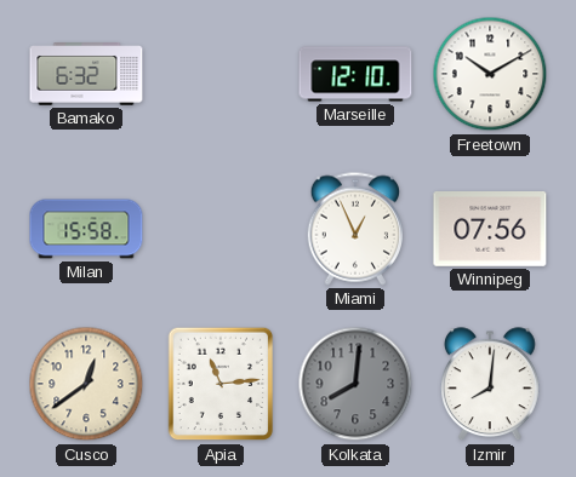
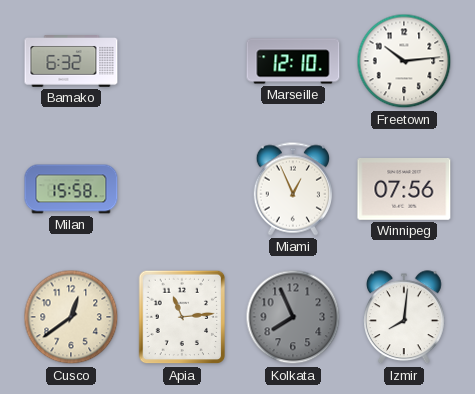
Freetown: 10:10 -> 10:14
Kolkata: 8:01 -> 7:56
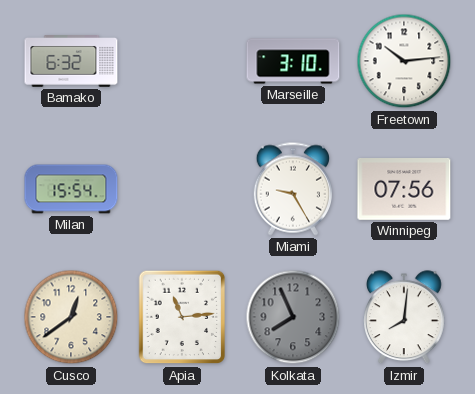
Marseille: 12:10 -> 3:10
Milan: 15:58 -> 15:54
Miami: 12:56 -> 9:25
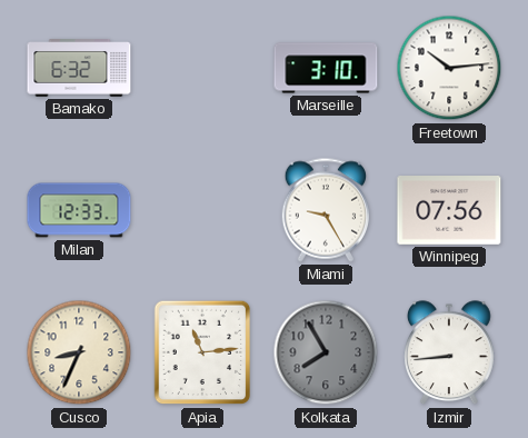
Milan: 15:54 -> 12:33
Cusco: 12:39 -> 8:34
Kolkata: 7:56 -> 7:55
Izmir: 8:01 -> 8:44
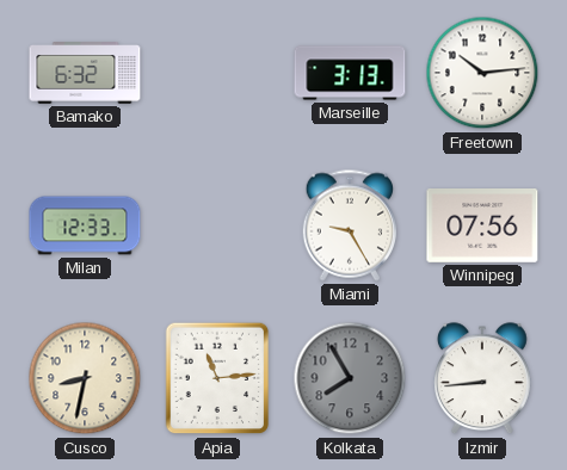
Marseille: 3:10 -> 3:13
Cusco: 8:34 -> 8:32
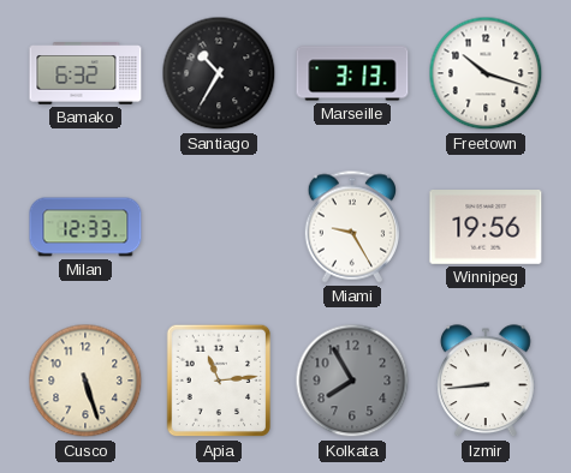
Santiago: none -> 10:35
Freetown: 10:14 -> 10:18
Winnipeg: 07:56 -> 19:56
Cusco: 8:32 -> 5:27
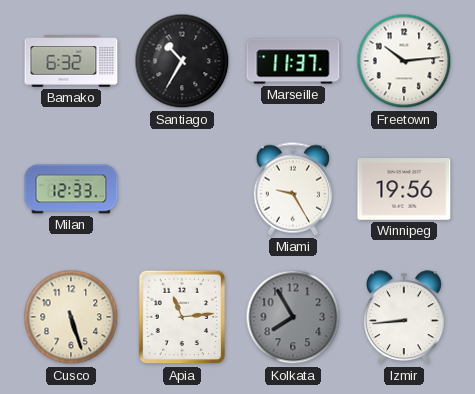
Marseille: 3:13 -> 11:37
Freetown: 10:18 -> 10:14
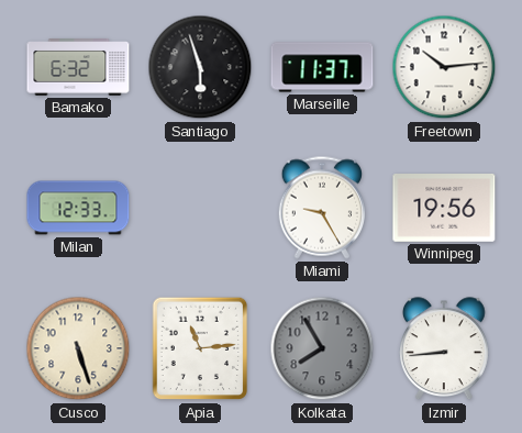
Santiago: 10:35 -> 5:57
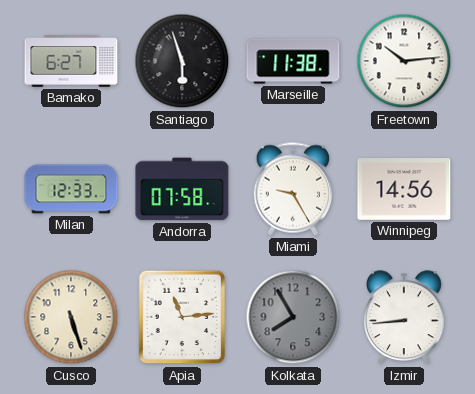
Bamako: 6:32 -> 6:27
Marseille: 11:37 -> 11:38
Andorra: none -> 07:58
Winnipeg: 19:56 -> 14:56
